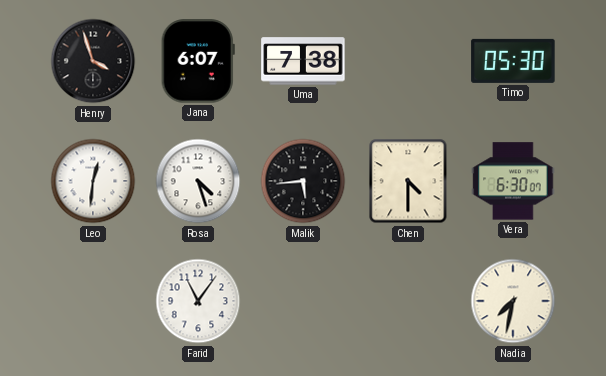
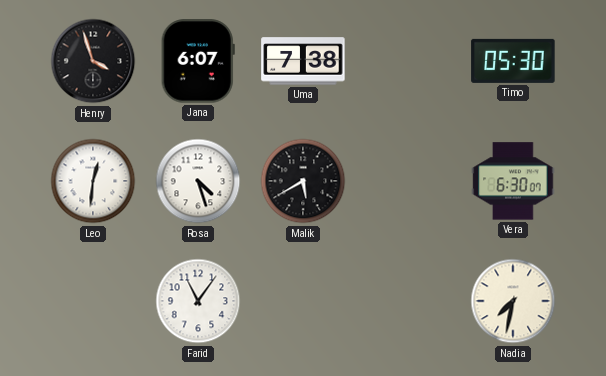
Malik: 5:44 -> 5:40
Chen: 4:30 -> none
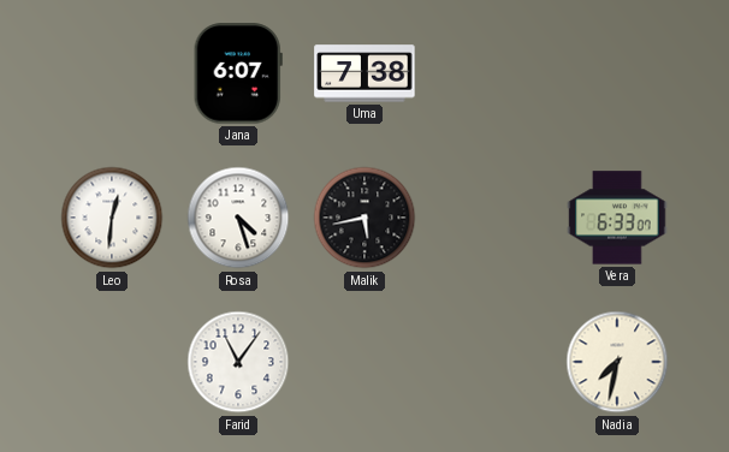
Henry: 3:57 -> none
Timo: 05:30 -> none
Malik: 5:40 -> 5:43
Vera: 6:30 -> 6:33
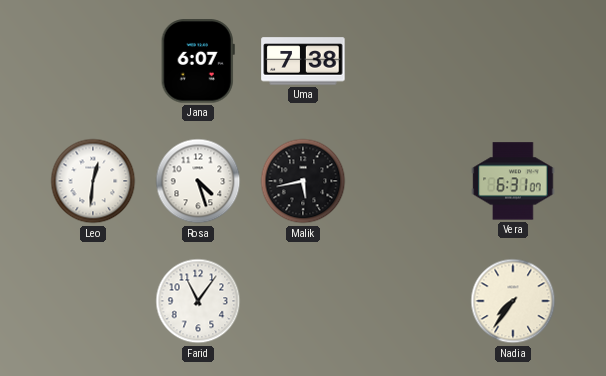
Vera: 6:33 -> 6:31
Nadia: 7:32 -> 7:36
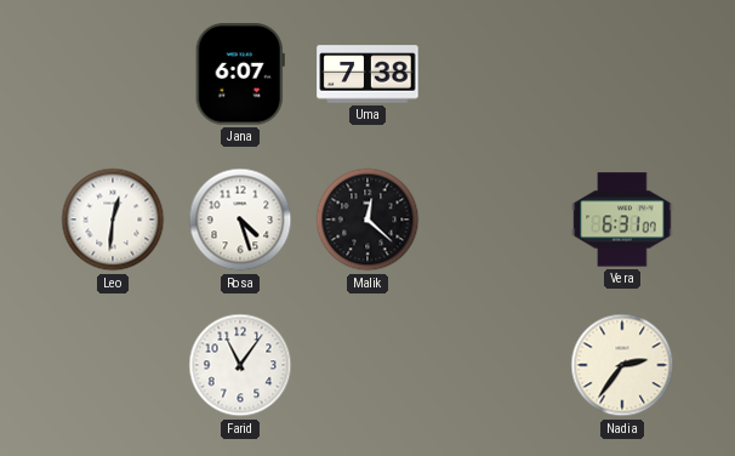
Malik: 5:43 -> 12:22
Nadia: 7:36 -> 2:36
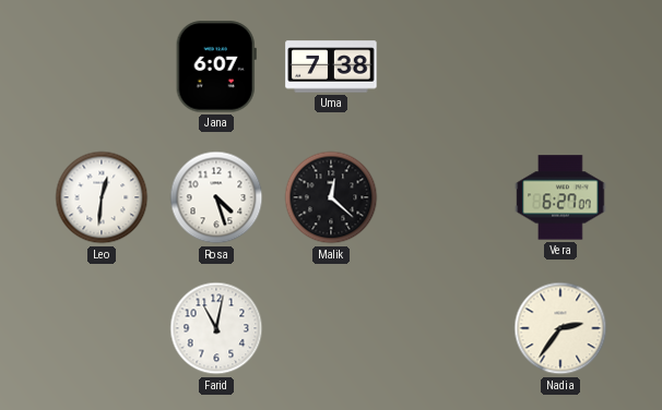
Vera: 6:31 -> 6:27
Farid: 11:06 -> 11:02
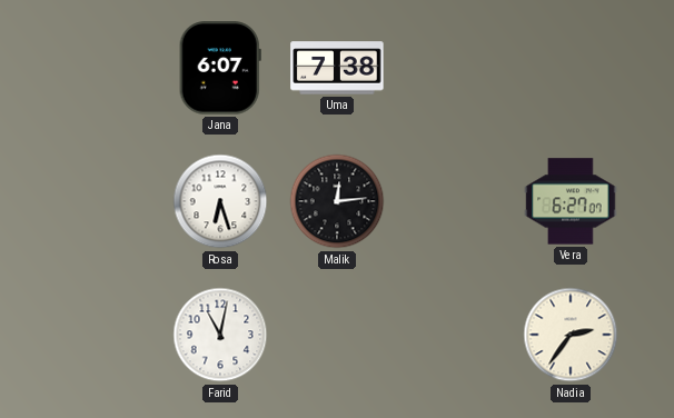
Leo: 12:31 -> none
Rosa: 4:27 -> 6:27
Malik: 12:22 -> 12:14
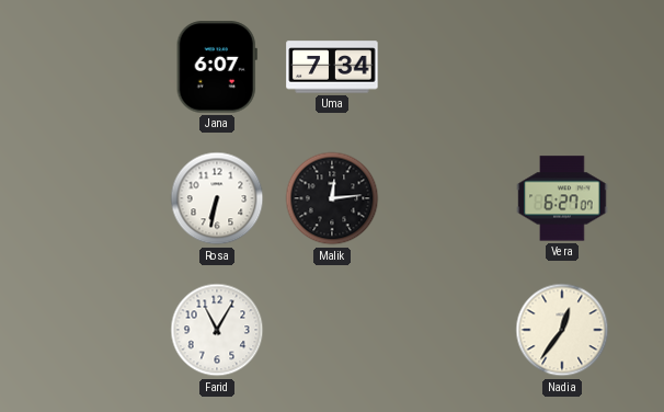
Uma: 7:38 -> 7:34
Rosa: 6:27 -> 6:32
Farid: 11:02 -> 11:05
Nadia: 2:36 -> 12:36
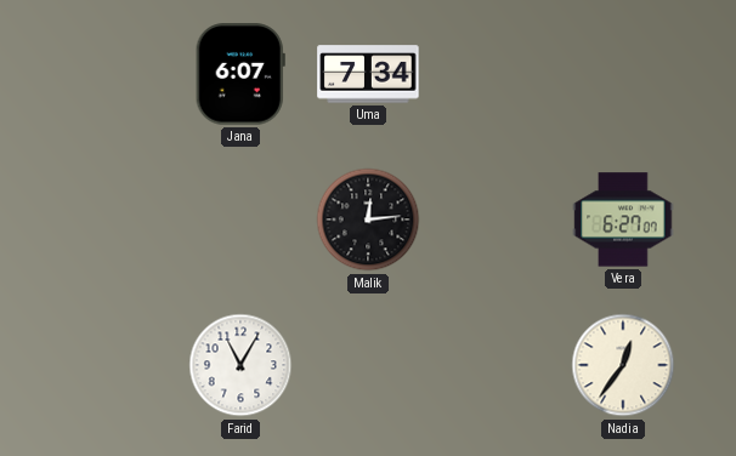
Rosa: 6:32 -> none
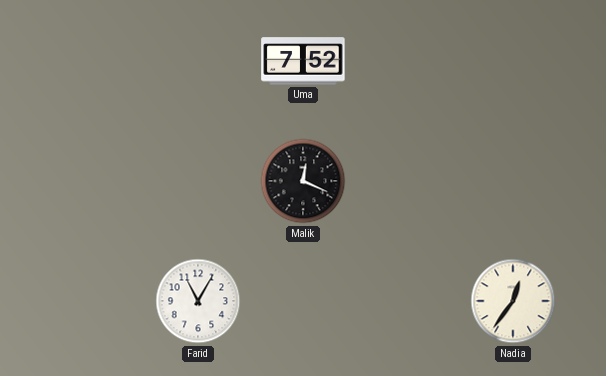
Jana: 6:07 -> none
Uma: 7:34 -> 7:52
Malik: 12:14 -> 12:19
Vera: 6:27 -> none
